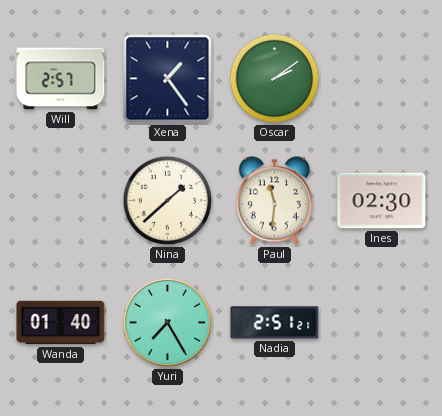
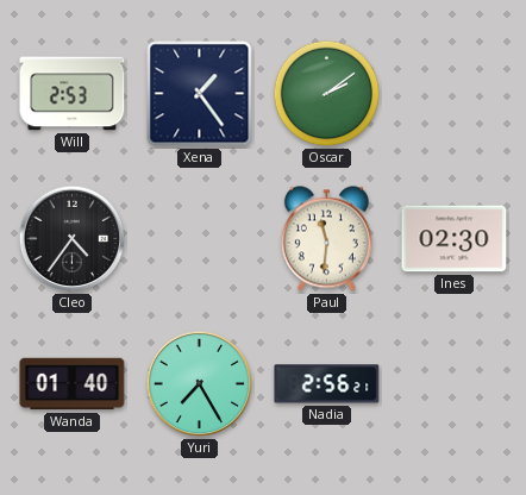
Will: 2:57 -> 2:53
Cleo: none -> 4:36
Nina: 1:38 -> none
Nadia: 2:51 -> 2:56
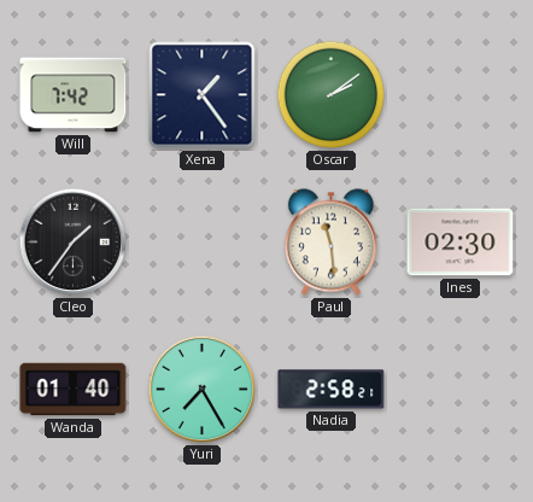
Will: 2:53 -> 7:42
Cleo: 4:36 -> 1:36
Paul: 11:31 -> 11:29
Nadia: 2:56 -> 2:58
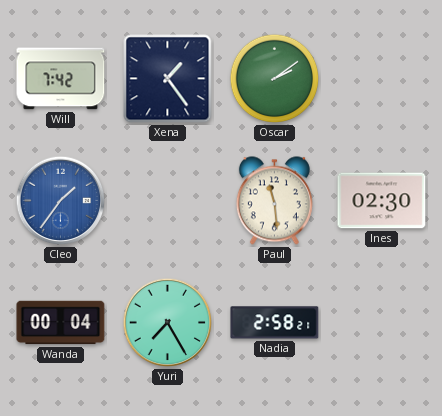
Cleo dial: black -> blue
Wanda: 01:40 -> 00:04
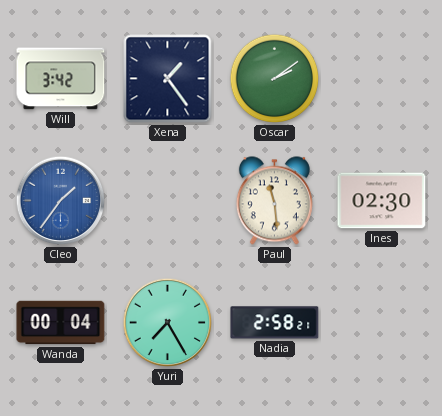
Will: 7:42 -> 3:42
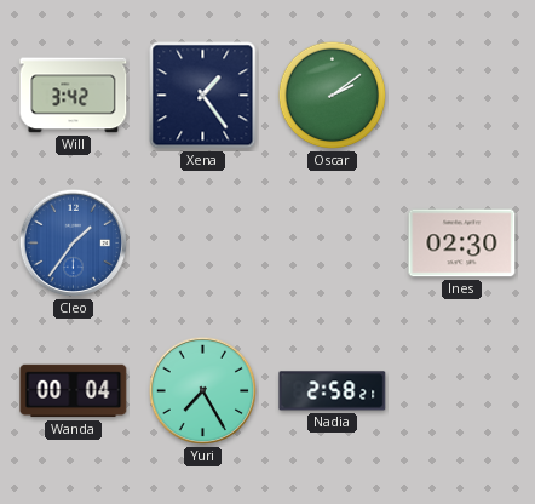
Paul: 11:29 -> none
